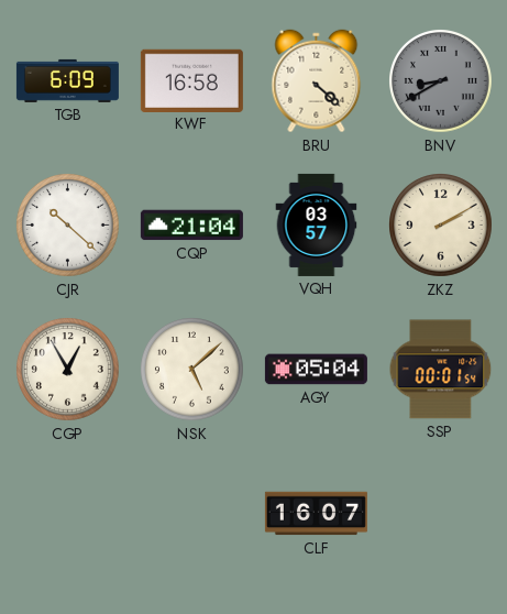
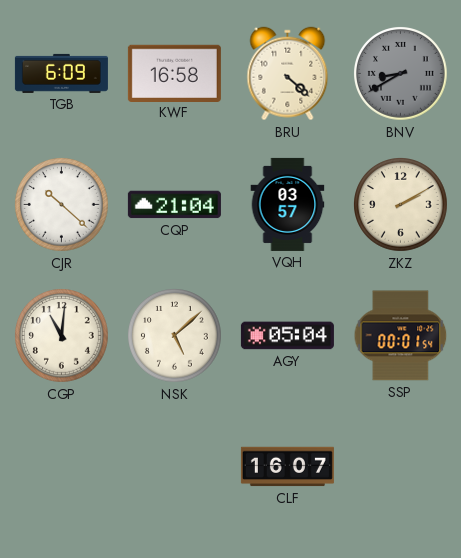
CGP: 12:55 -> 11:01
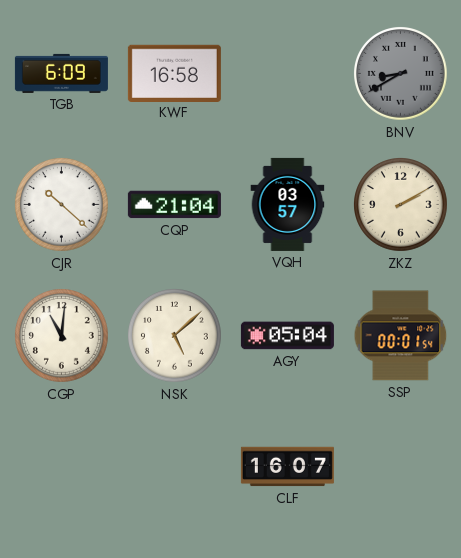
BRU: 4:22 -> none
